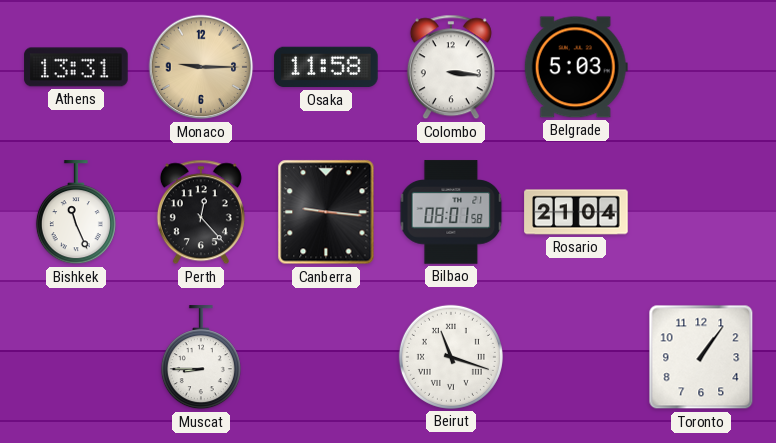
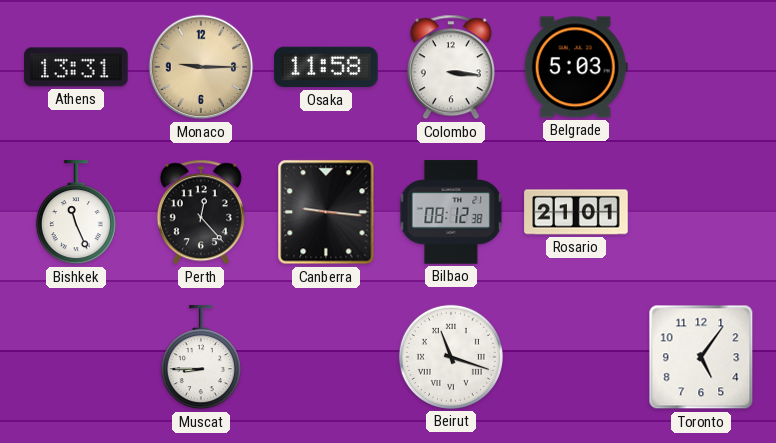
Bilbao: 08:01 -> 08:12
Rosario: 21:04 -> 21:01
Toronto: 1:06 -> 5:06
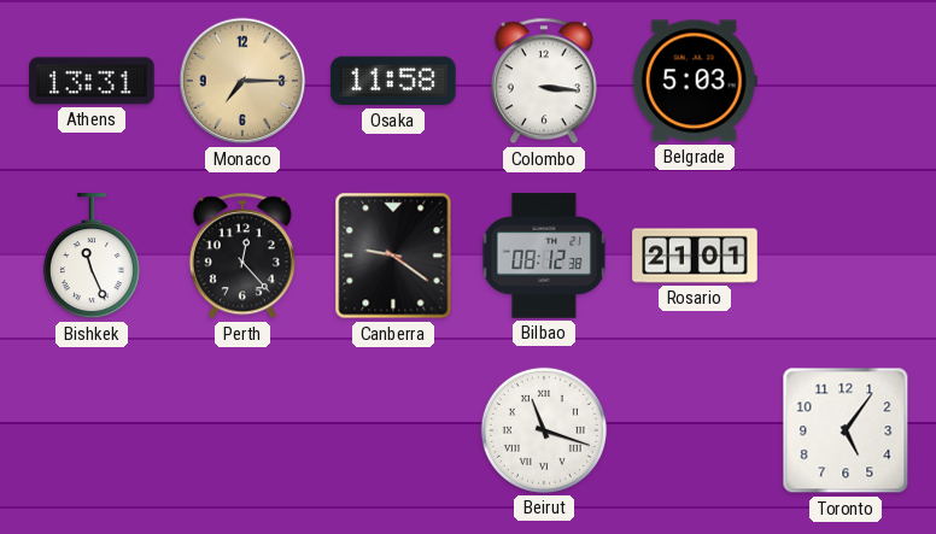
Monaco: 9:15 -> 7:15
Canberra: 9:16 -> 9:21
Muscat: 8:45 -> none
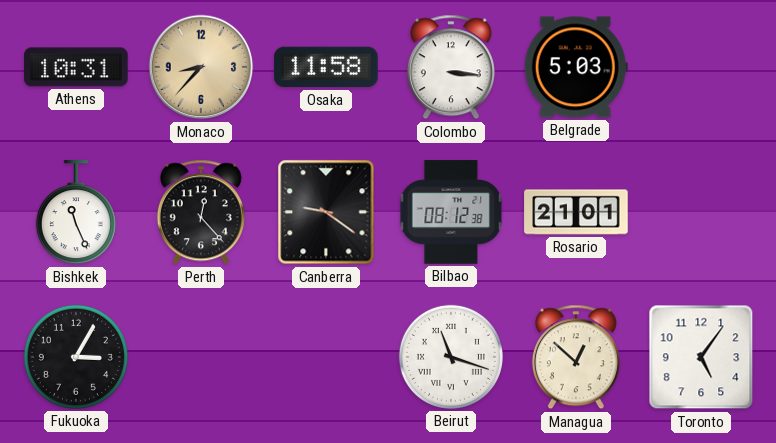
Athens: 13:31 -> 10:31
Monaco: 7:15 -> 8:37
Fukuoka: none -> 3:05
Managua: none -> 12:52
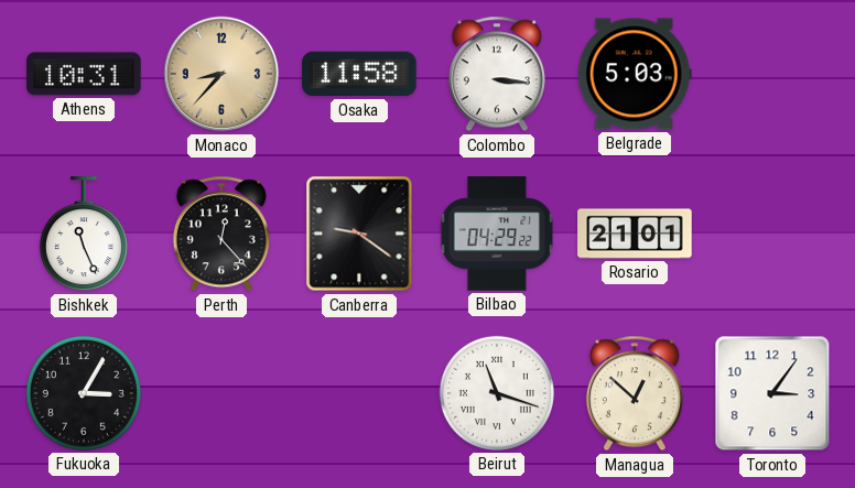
Bilbao: 08:12 -> 04:29
Toronto: 5:06 -> 3:06
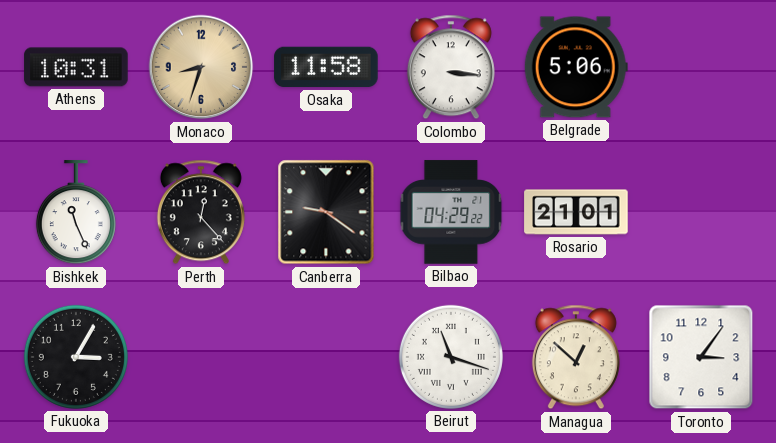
Monaco: 8:37 -> 8:33
Belgrade: 5:03 -> 5:06
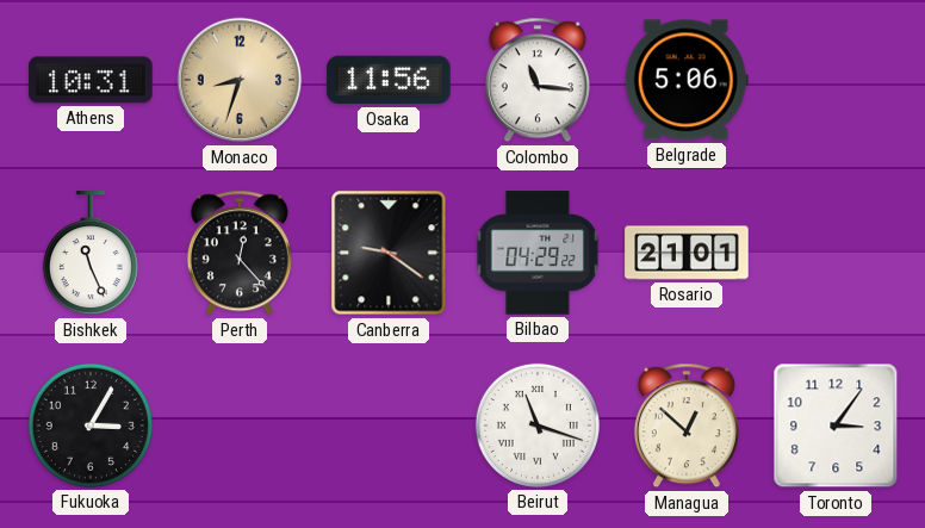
Osaka: 11:58 -> 11:56
Colombo: 3:16 -> 11:16
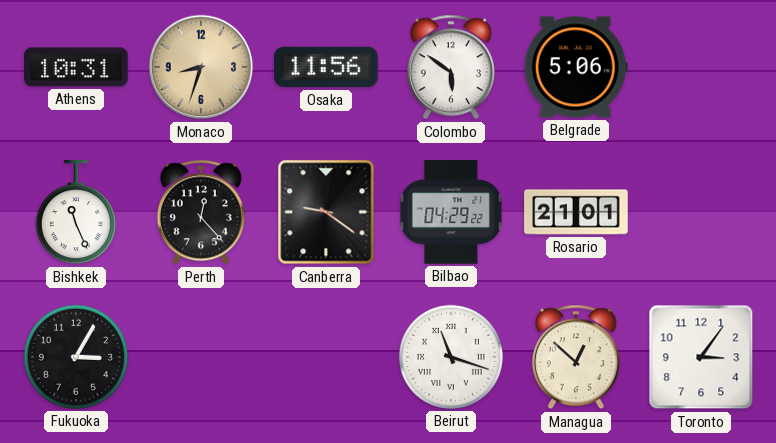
Colombo: 11:16 -> 5:51
